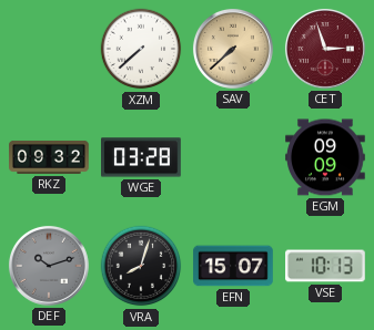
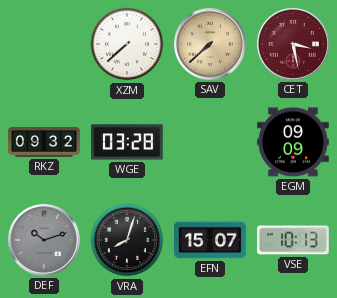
CET: 2:57 -> 3:28
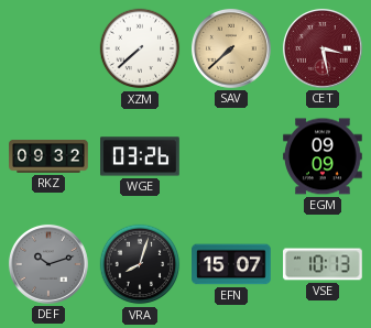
WGE: 03:28 -> 03:26
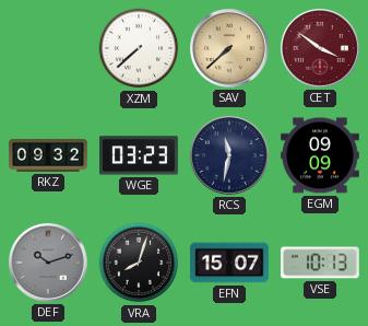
CET: 3:28 -> 3:51
WGE: 03:26 -> 03:23
RCS: none -> 11:32
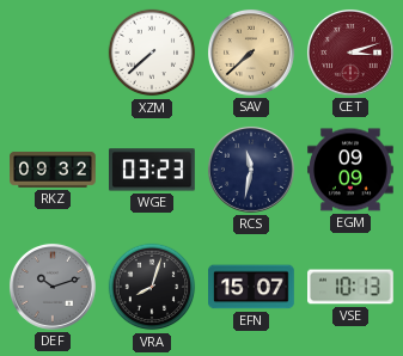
CET: 3:51 -> 3:12
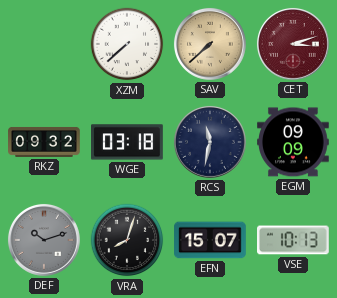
WGE: 03:23 -> 03:18
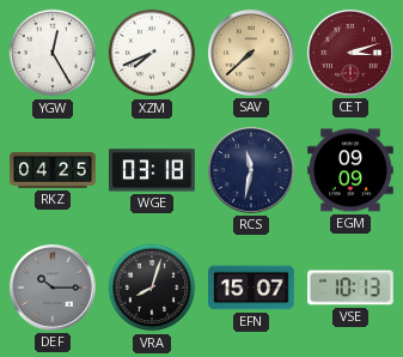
YGW: none -> 12:25
XZM: 7:38 -> 7:41
RKZ: 09:32 -> 04:25
DEF: 10:12 -> 10:15
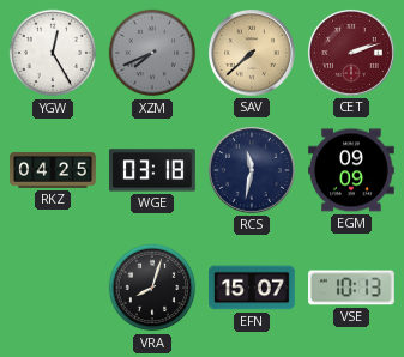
XZM dial: white -> grey
CET: 3:12 -> 2:12
DEF: 10:15 -> none
